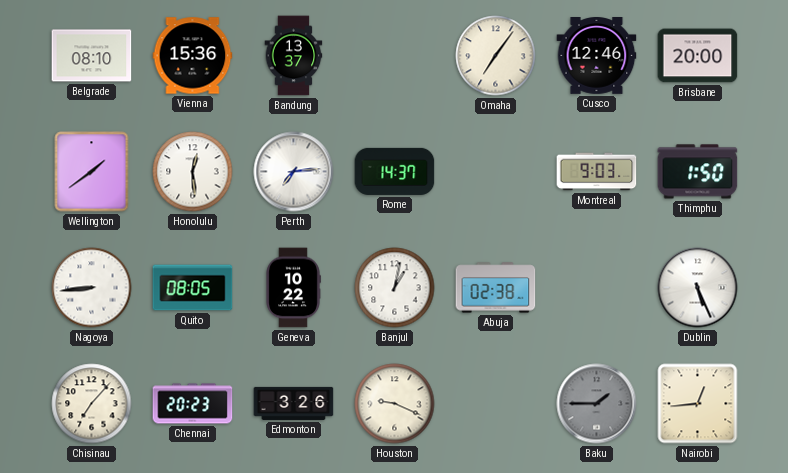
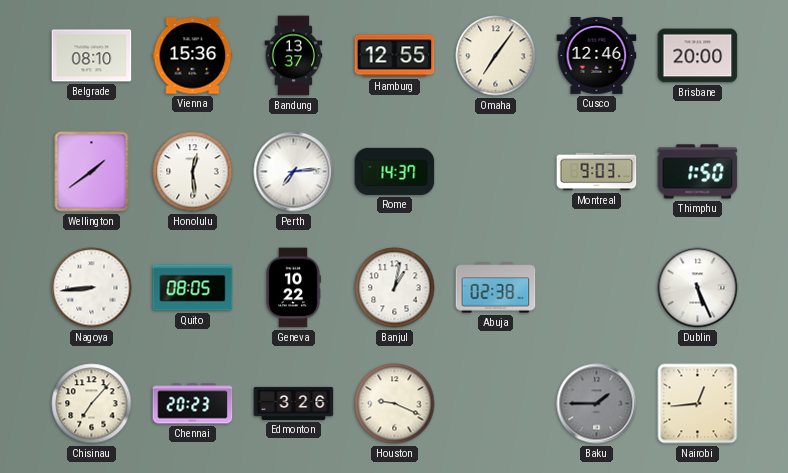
Hamburg: none -> 12:55
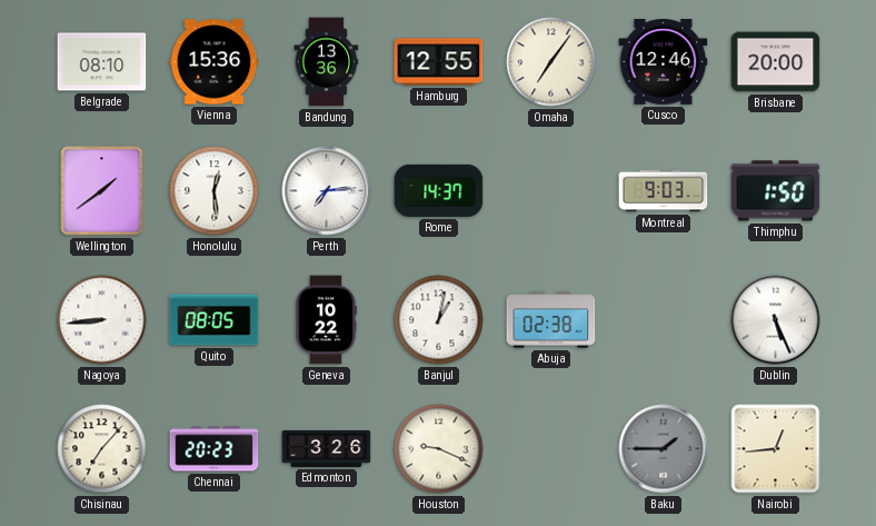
Bandung: 13:37 -> 13:36
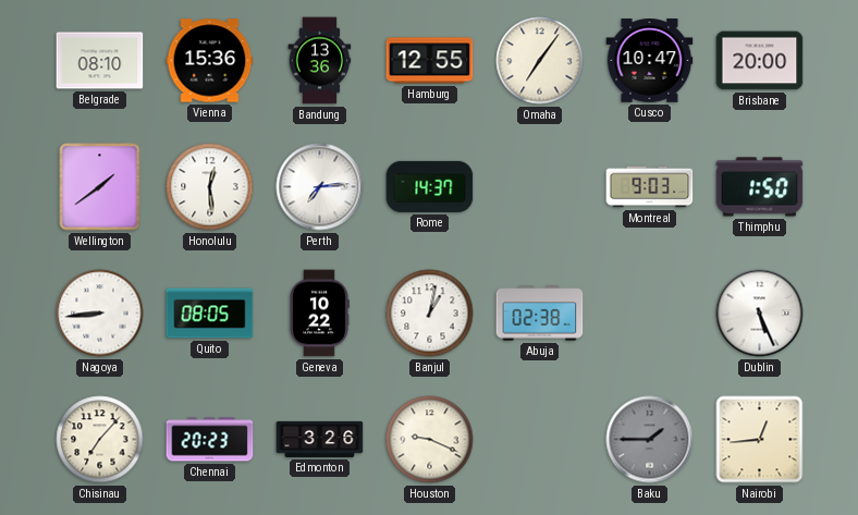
Cusco: 12:46 -> 10:47
